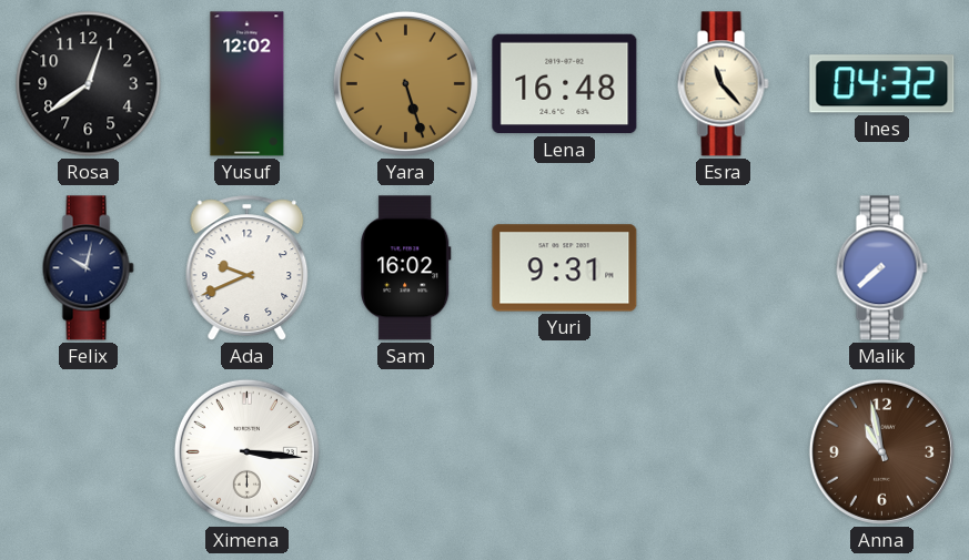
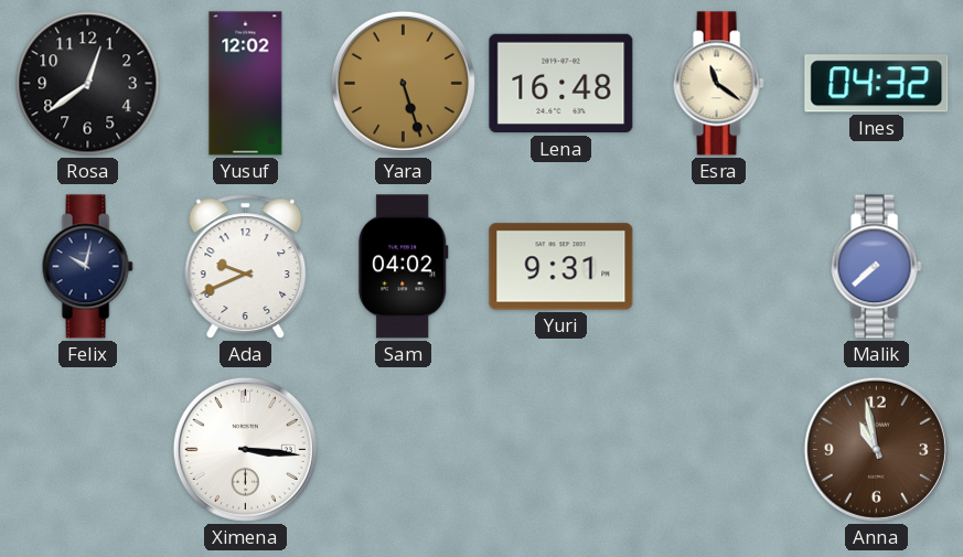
Esra: 11:23 -> 11:21
Sam: 16:02 -> 04:02
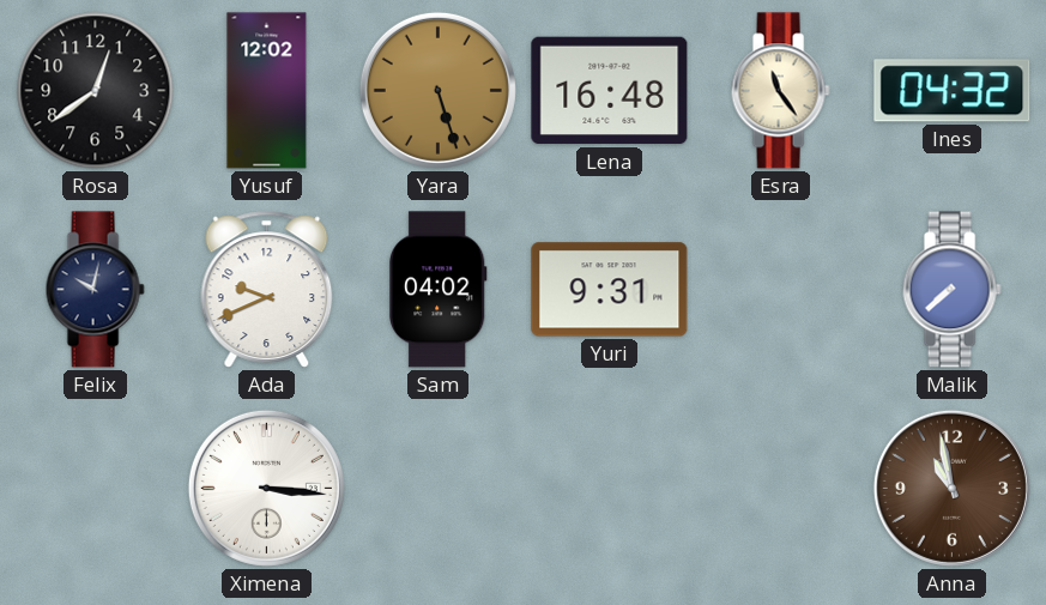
Esra: 11:21 -> 11:24
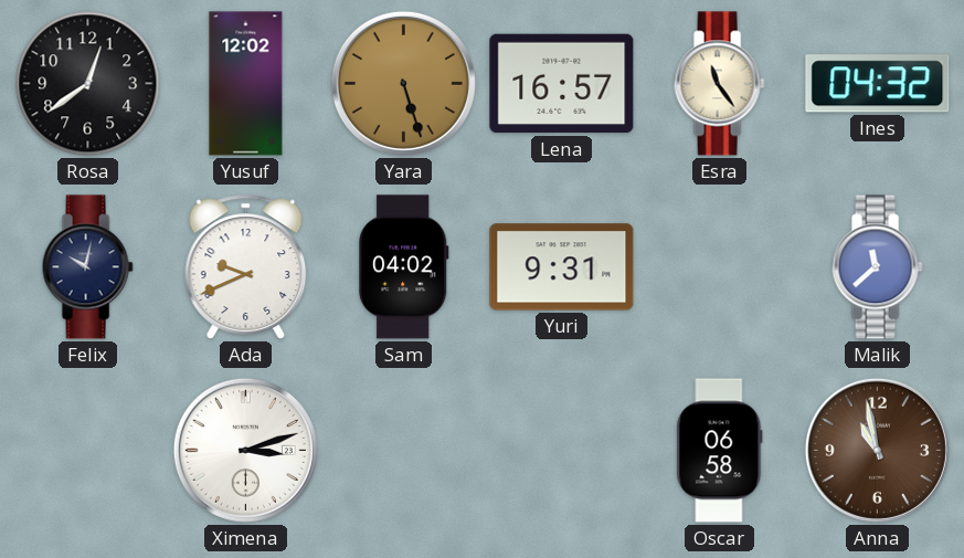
Lena: 16:48 -> 16:57
Malik: 7:38 -> 11:38
Ximena: 3:16 -> 3:12
Oscar: none -> 06:58
